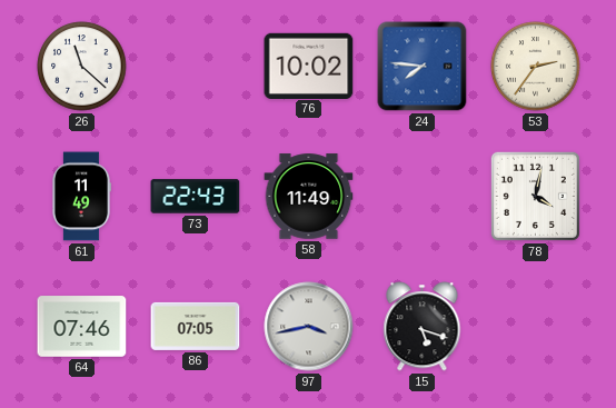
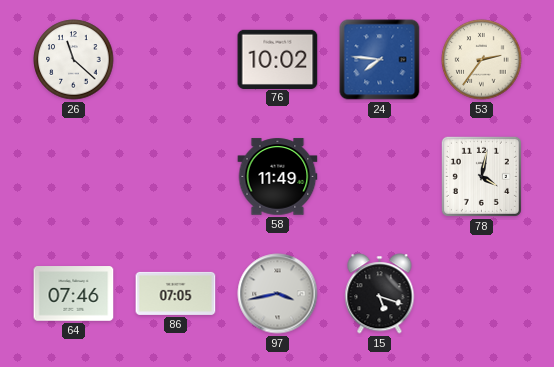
61: 11:49 -> none
73: 22:43 -> none
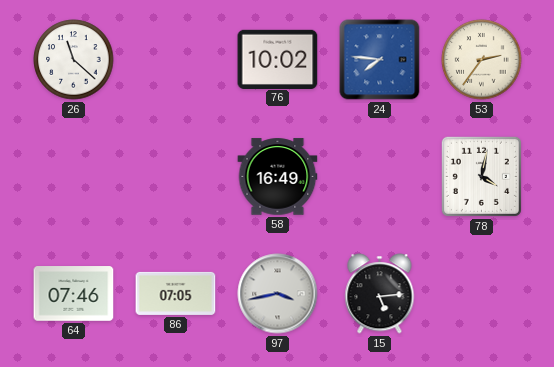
58: 11:49 -> 16:49
15: 5:18 -> 5:14
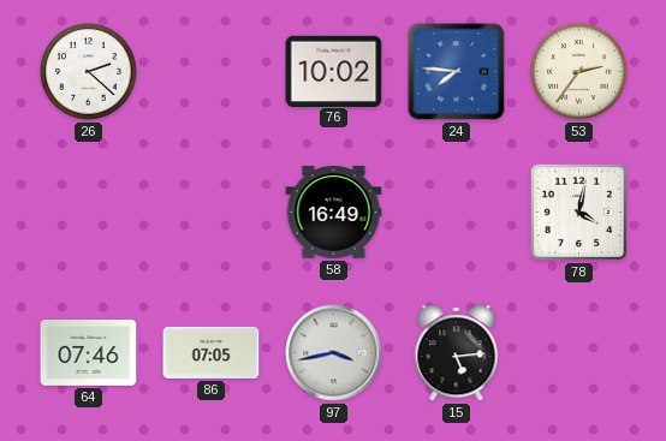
26: 11:22 -> 2:22
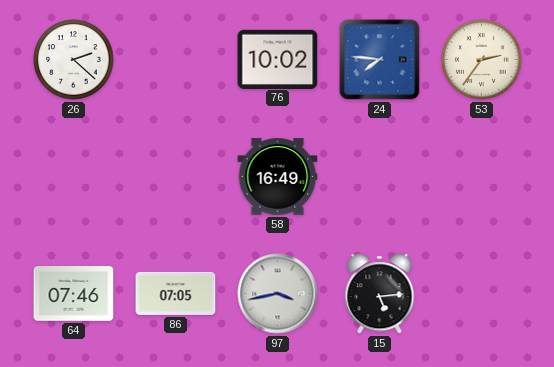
78: 4:02 -> none
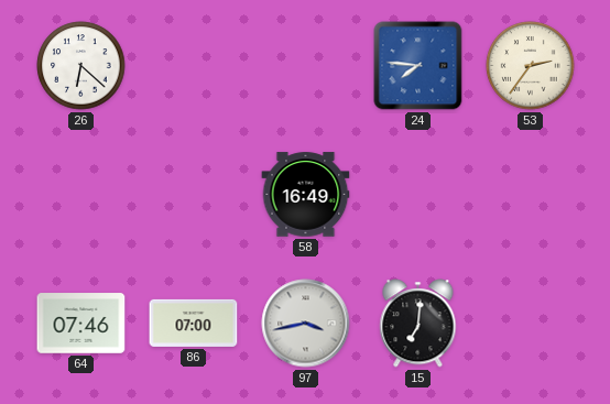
26: 2:22 -> 6:22
76: 10:02 -> none
86: 07:05 -> 07:00
15: 5:14 -> 7:01
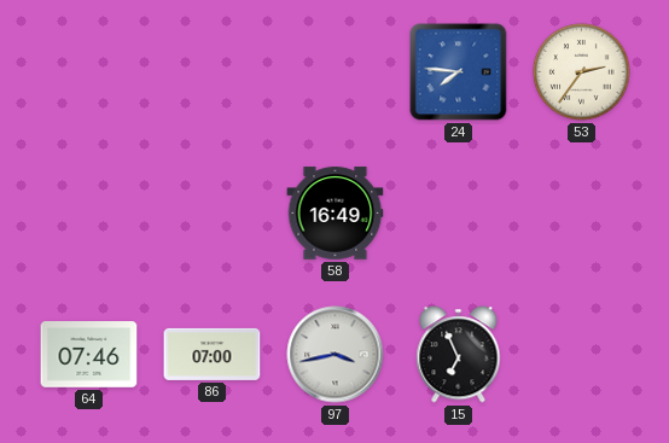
26: 6:22 -> none
15: 7:01 -> 6:56
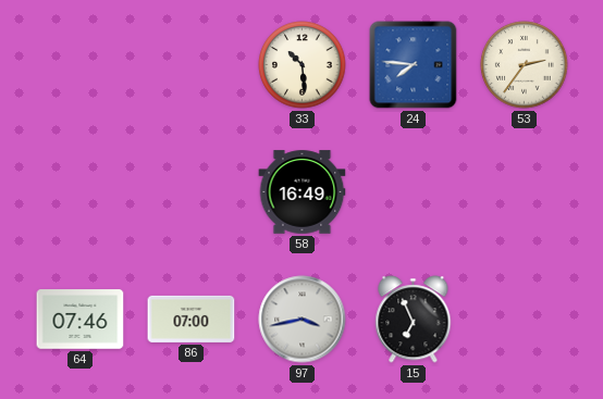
33: none -> 10:29
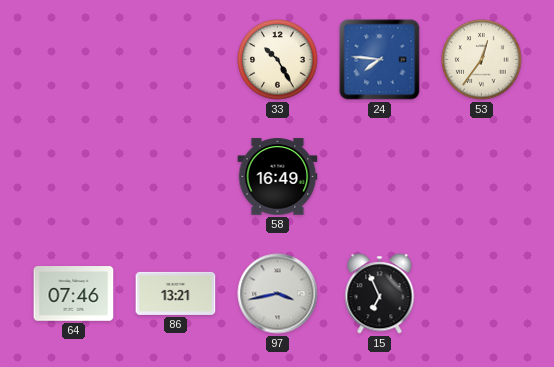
33: 10:29 -> 10:25
53: 2:36 -> 12:36
86: 07:00 -> 13:21
